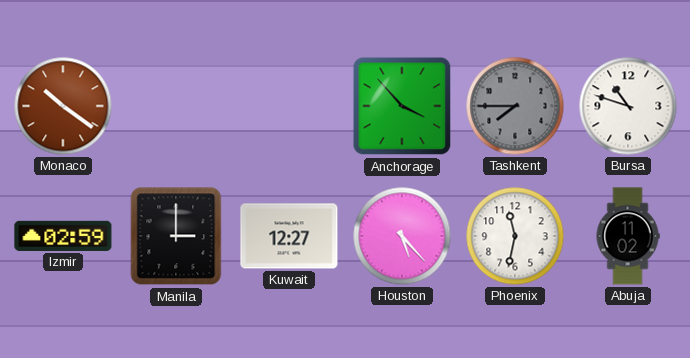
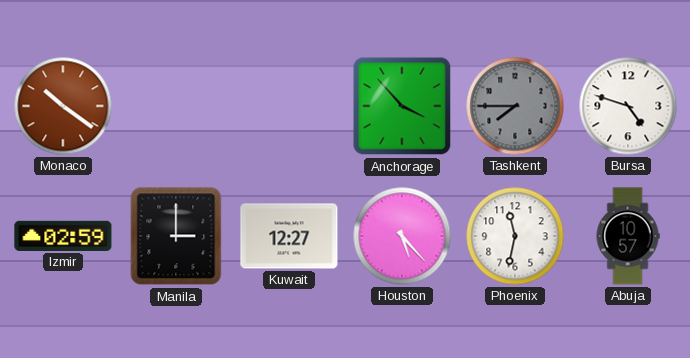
Bursa: 10:48 -> 4:48
Abuja: 11:02 -> 10:57
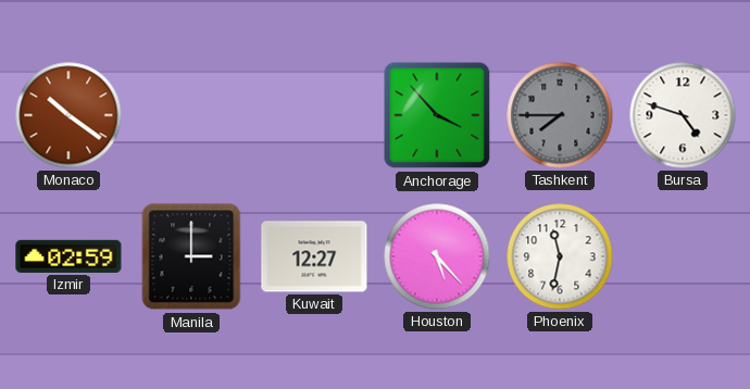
Abuja: 10:57 -> none
